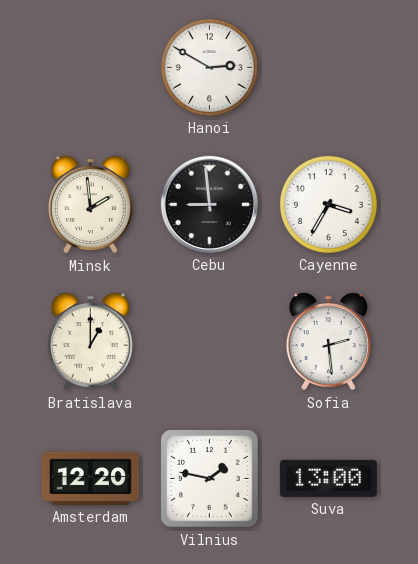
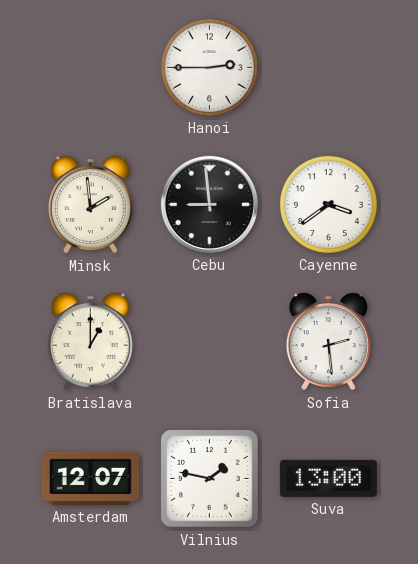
Hanoi: 2:50 -> 2:45
Cayenne: 3:35 -> 3:39
Amsterdam: 12:20 -> 12:07
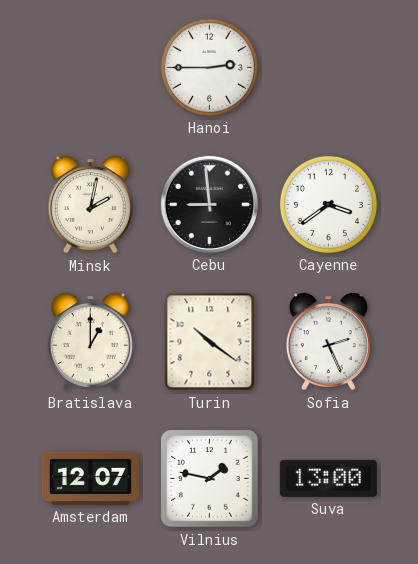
Minsk: 1:59 -> 2:02
Turin: none -> 10:21
Sofia: 2:29 -> 2:26
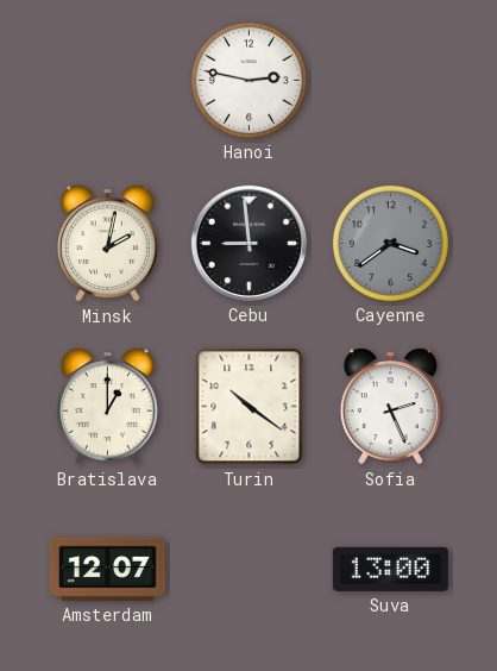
Hanoi: 2:45 -> 2:47
Cayenne dial: white -> grey
Vilnius: 1:47 -> none
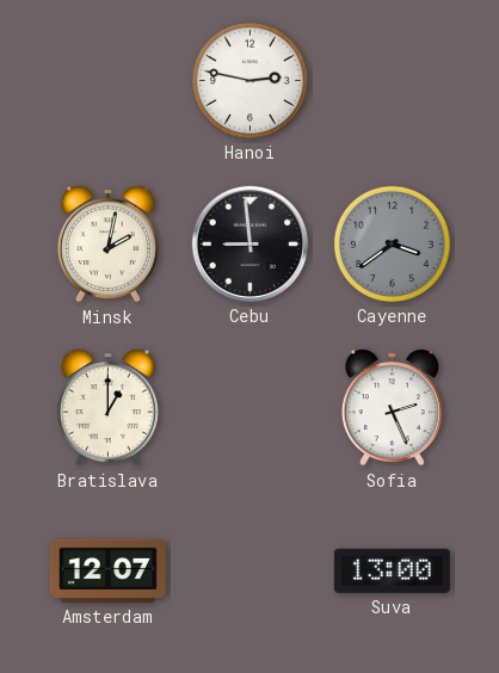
Turin: 10:21 -> none
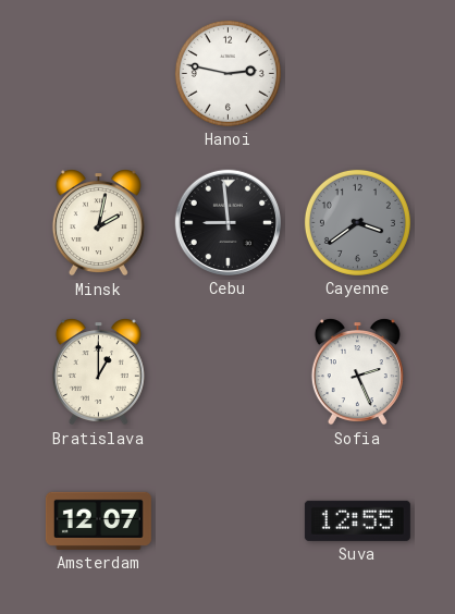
Suva: 13:00 -> 12:55
